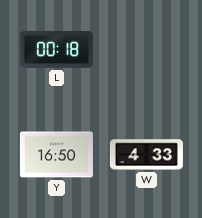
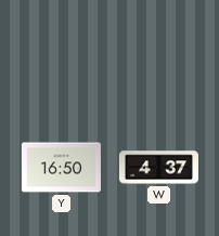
L: 00:18 -> none
W: 4:33 -> 4:37
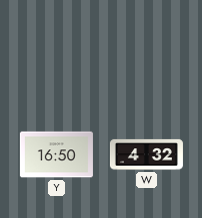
W: 4:37 -> 4:32
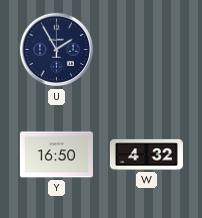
U: none -> 1:55
